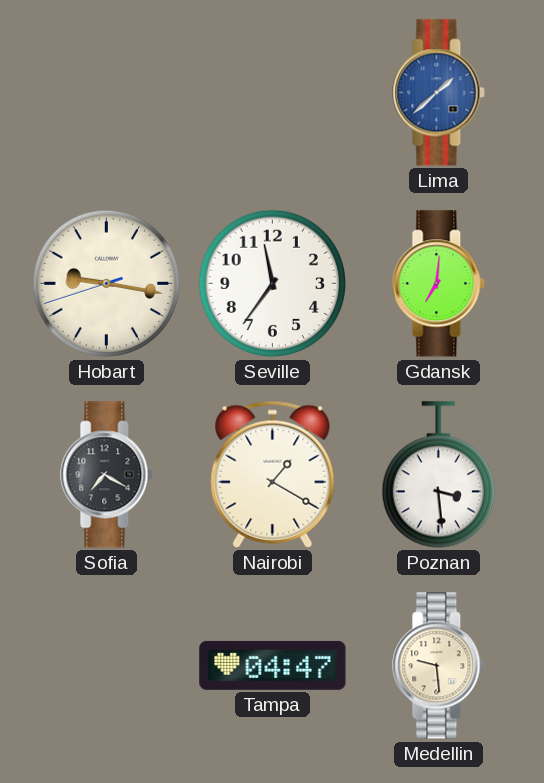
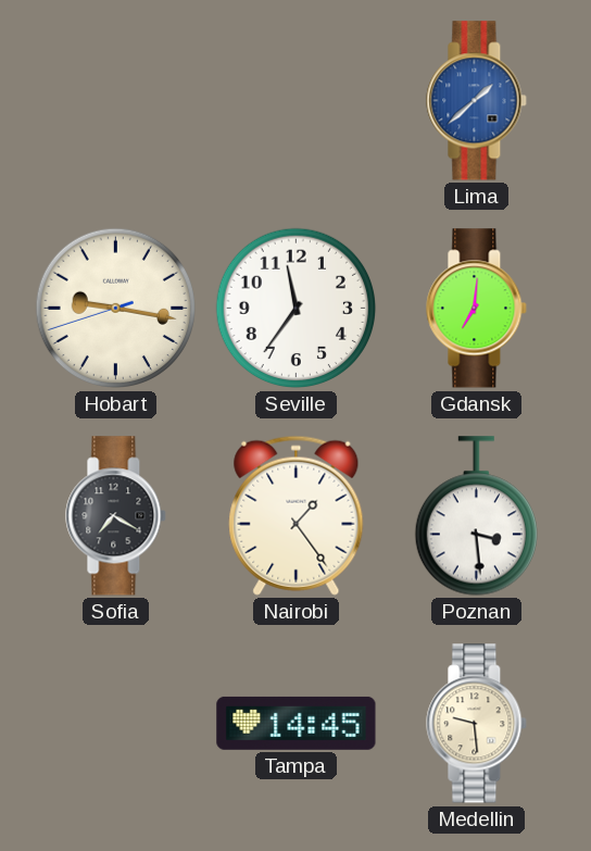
Nairobi: 1:20 -> 1:24
Tampa: 04:47 -> 14:45
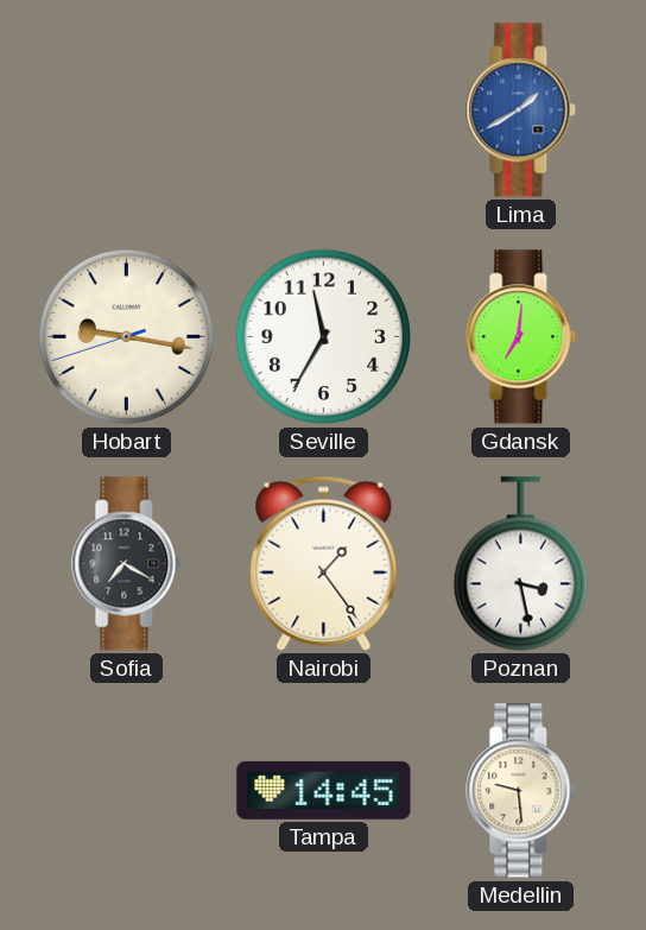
Lima: 1:38 -> 1:40
Seville: 11:36 -> 11:35
Poznan: 3:29 -> 3:28
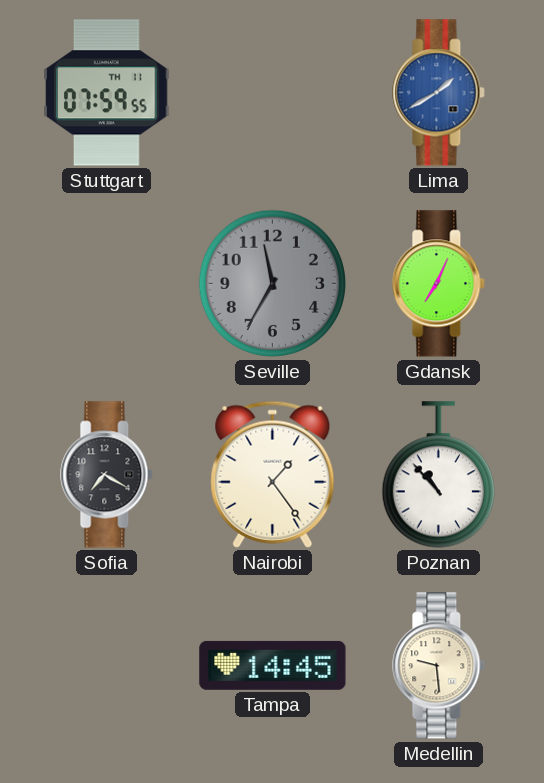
Stuttgart: none -> 07:59
Hobart: 9:16 -> none
Seville dial: white -> grey
Gdansk: 7:01 -> 7:04
Poznan: 3:28 -> 10:53
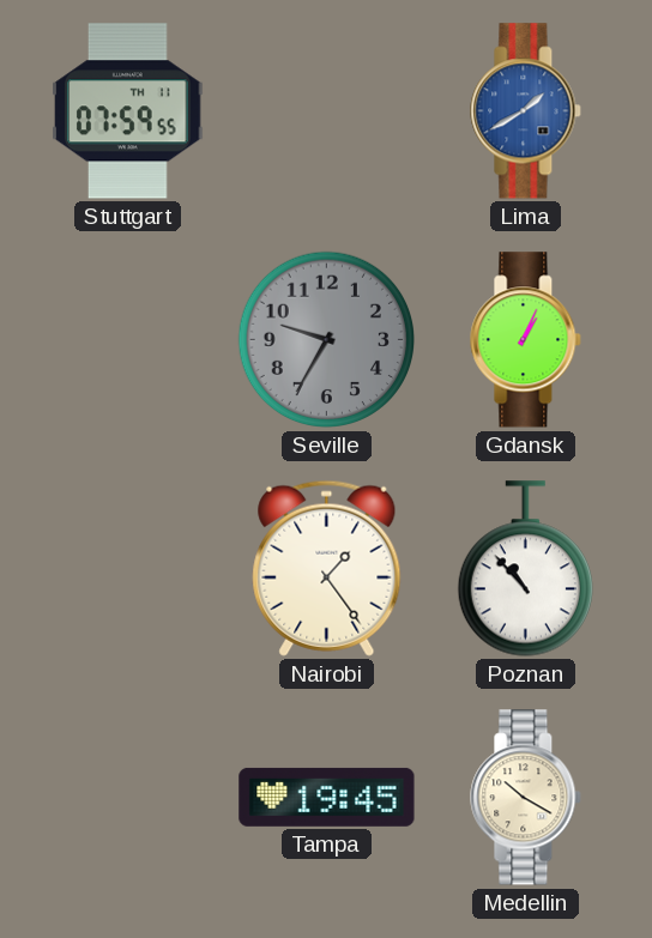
Seville: 11:35 -> 9:35
Gdansk: 7:04 -> 1:04
Sofia: 7:20 -> none
Tampa: 14:45 -> 19:45
Medellin: 9:29 -> 10:20
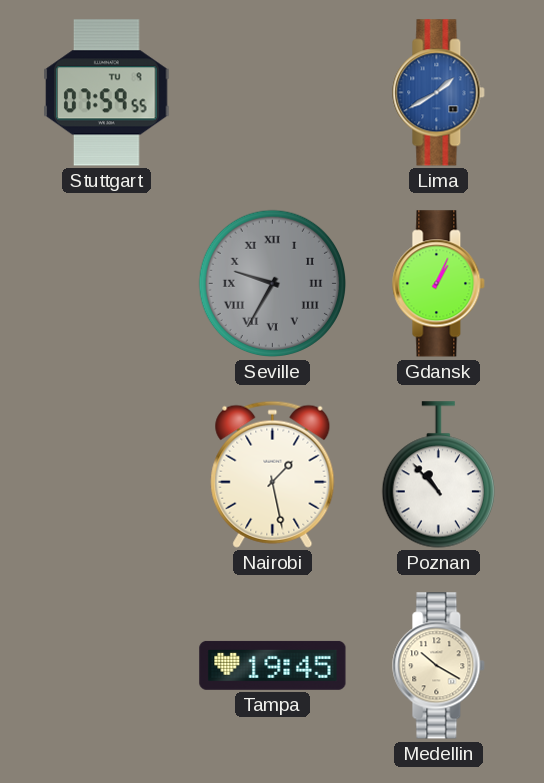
Stuttgart date: TH 11 -> TU 9
Seville numerals: Arabic -> Roman
Nairobi: 1:24 -> 1:28
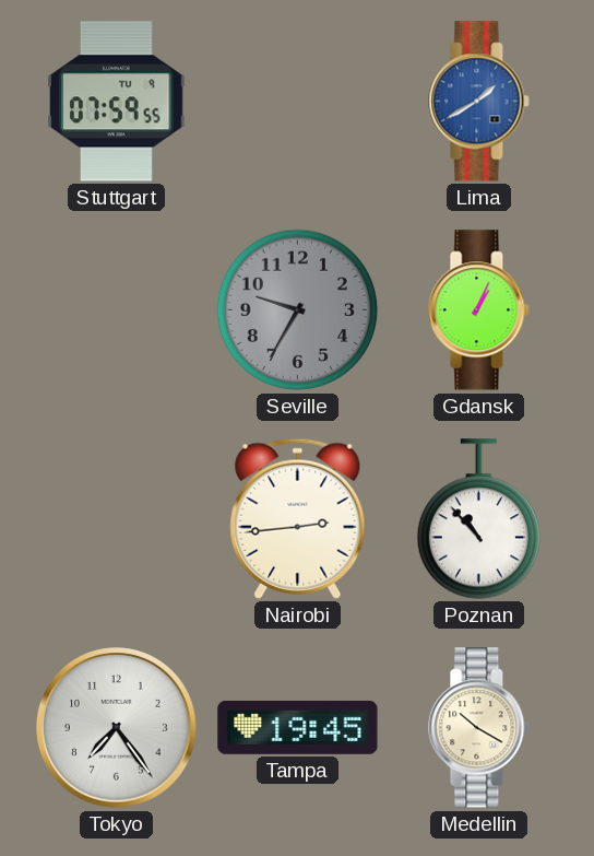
Seville numerals: Roman -> Arabic
Nairobi: 1:28 -> 2:44
Tokyo: none -> 7:24
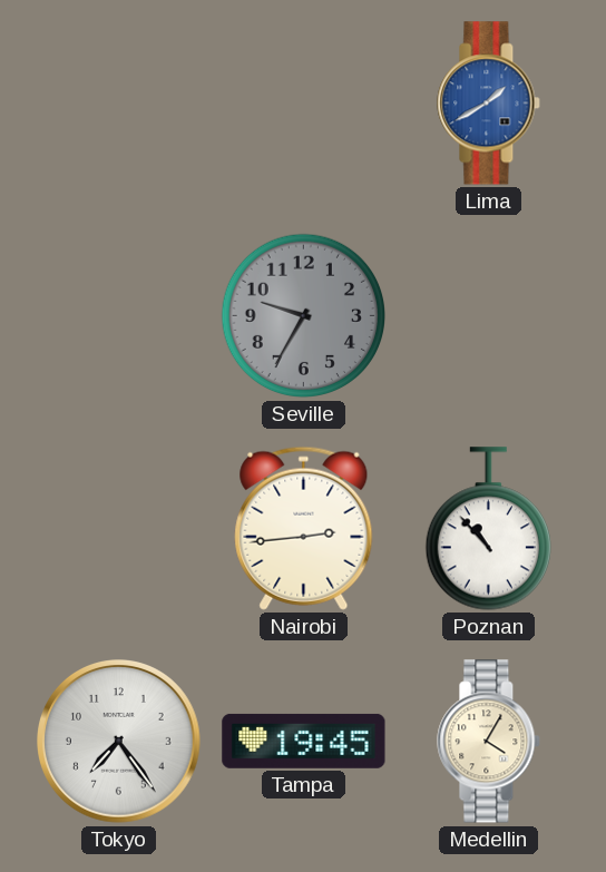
Stuttgart: 07:59 -> none
Gdansk: 1:04 -> none
Medellin: 10:20 -> 4:05
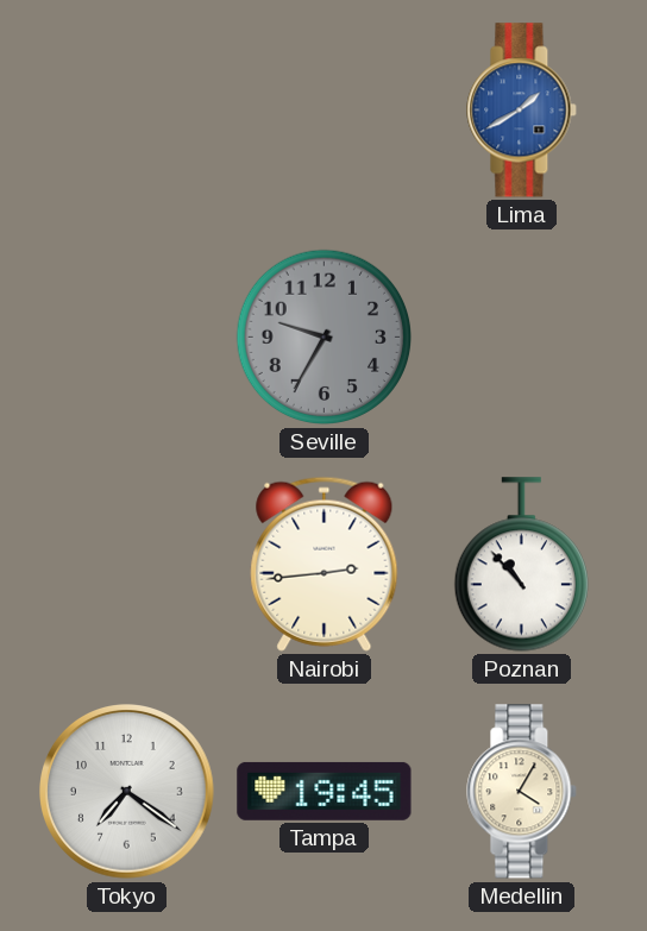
Tokyo: 7:24 -> 7:21
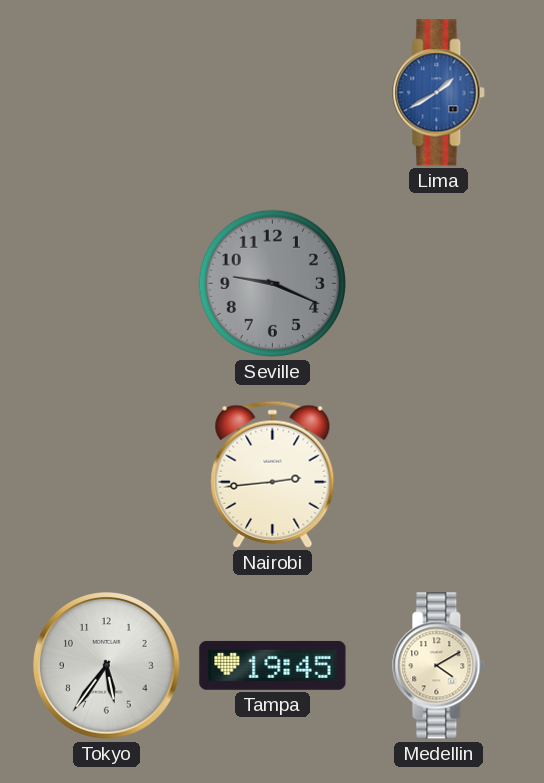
Seville: 9:35 -> 9:19
Poznan: 10:53 -> none
Tokyo: 7:21 -> 5:36
Medellin: 4:05 -> 4:10
